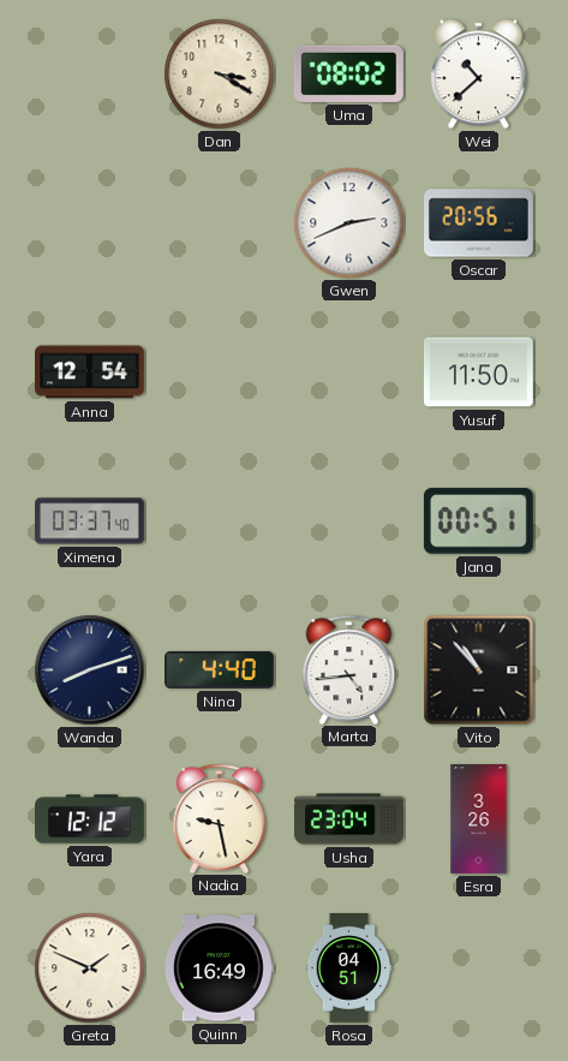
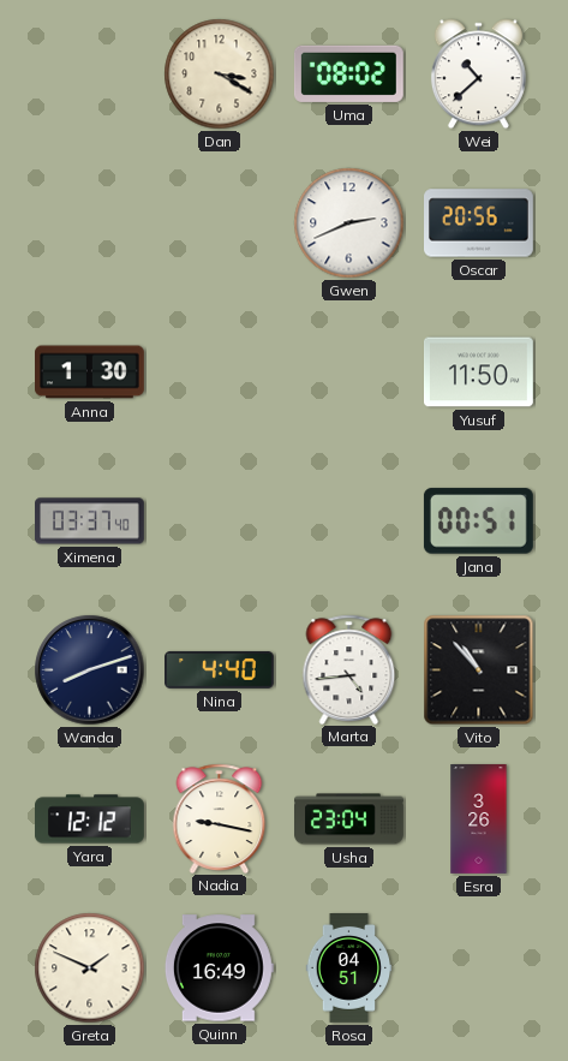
Anna: 12:54 -> 1:30
Nadia: 9:28 -> 9:17
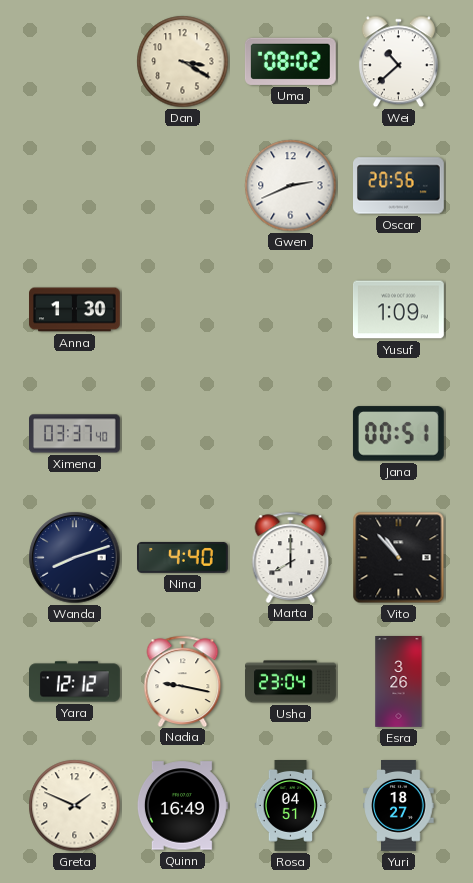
Yusuf: 11:50 -> 1:09
Marta: 4:44 -> 8:00
Yuri: none -> 18:27
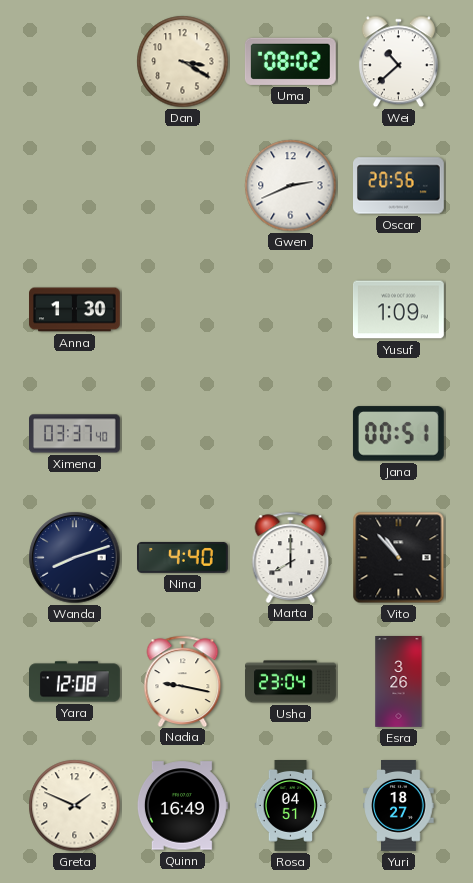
Yara: 12:12 -> 12:08
